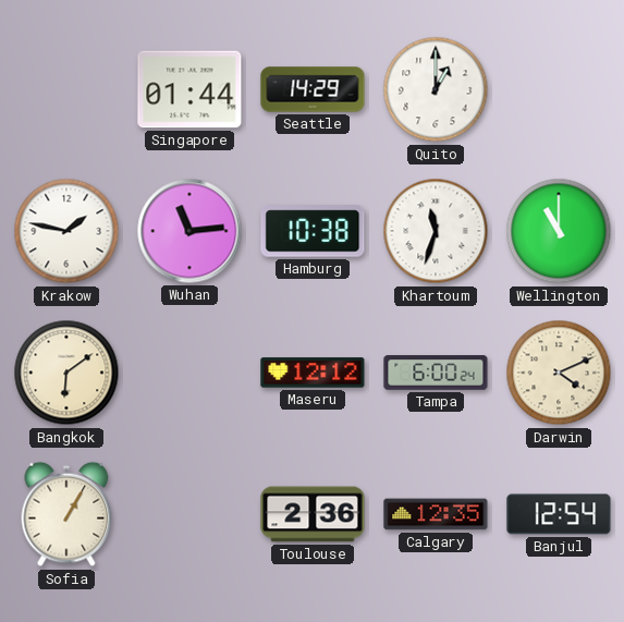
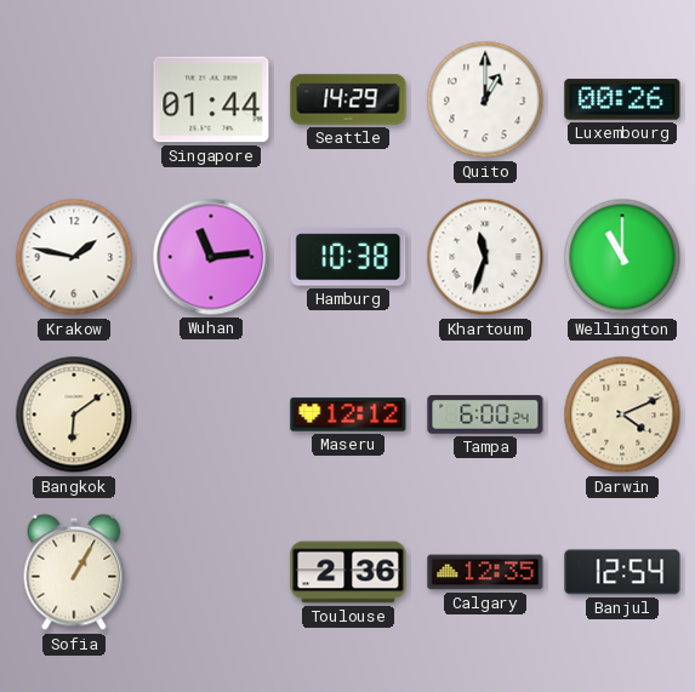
Luxembourg: none -> 00:26
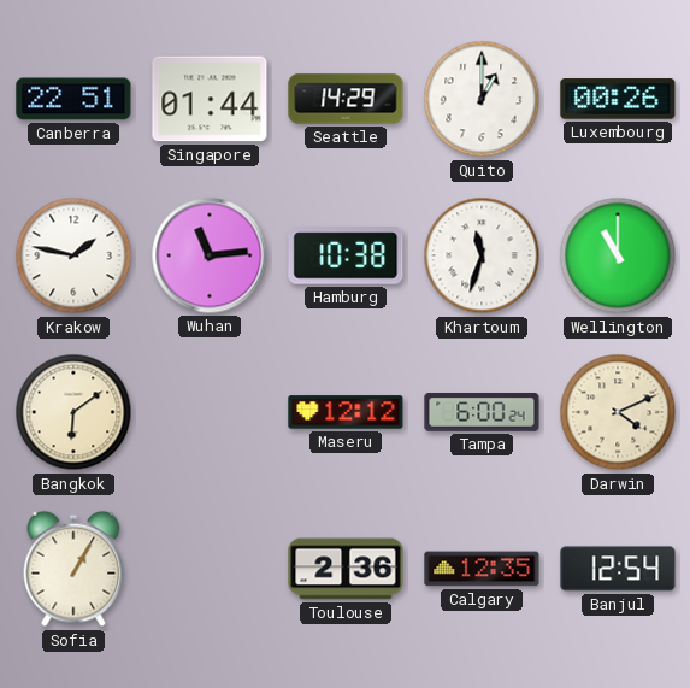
Canberra: none -> 22:51
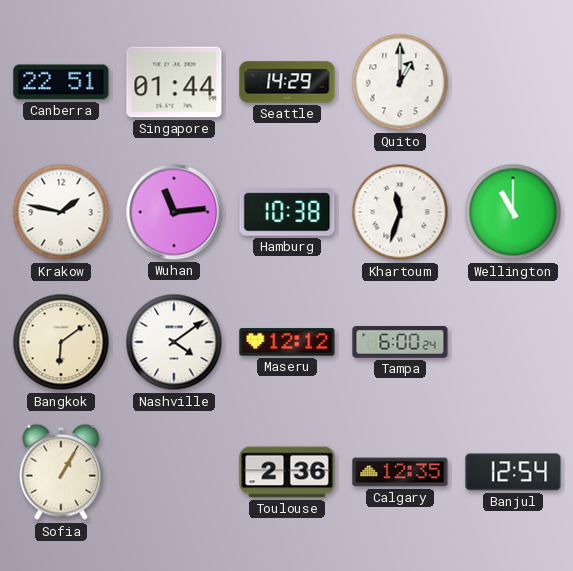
Luxembourg: 00:26 -> none
Nashville: none -> 4:09
Darwin: 4:11 -> none
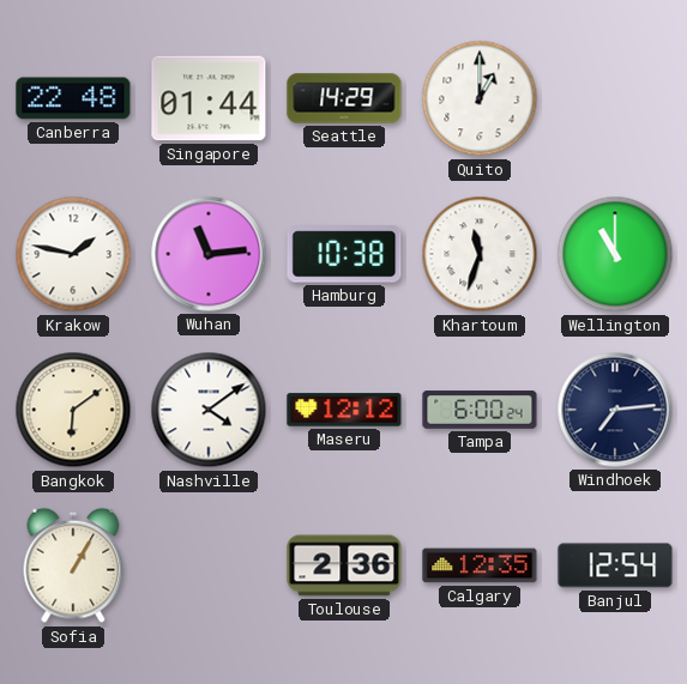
Canberra: 22:51 -> 22:48
Windhoek: none -> 7:14
